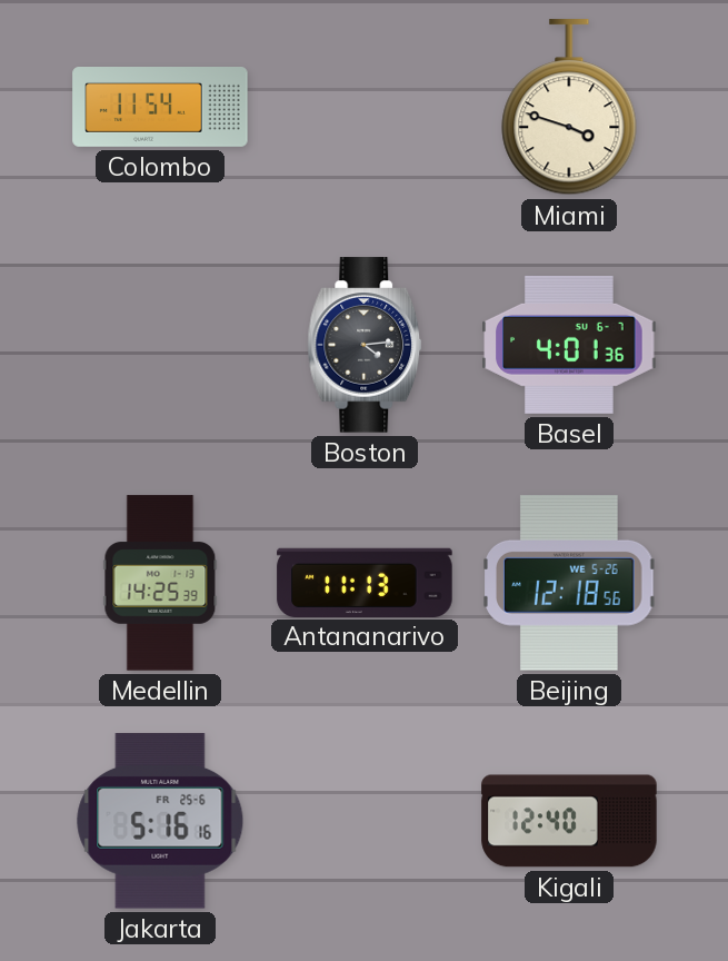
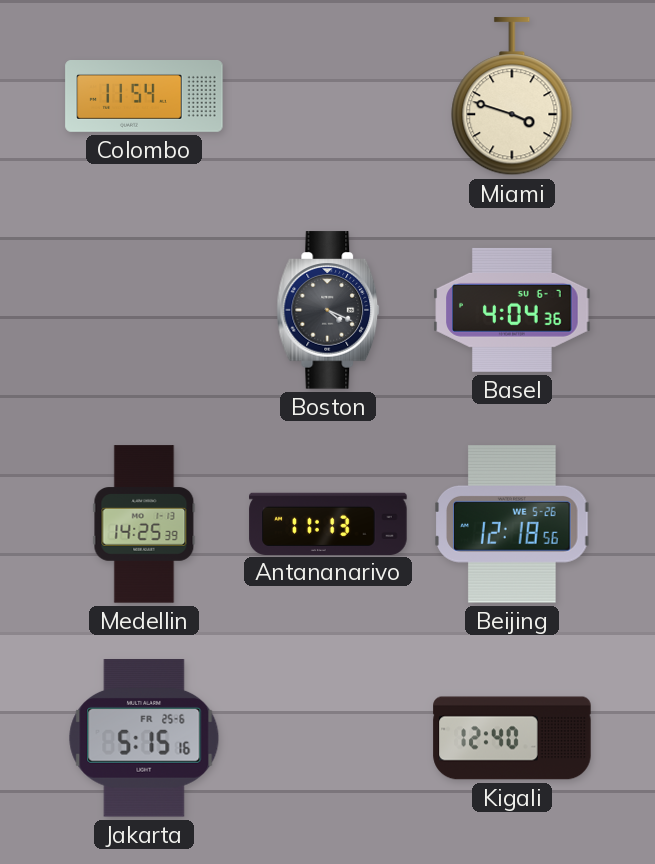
Boston: 4:14 -> 4:19
Basel: 4:01 -> 4:04
Jakarta: 5:16 -> 5:15
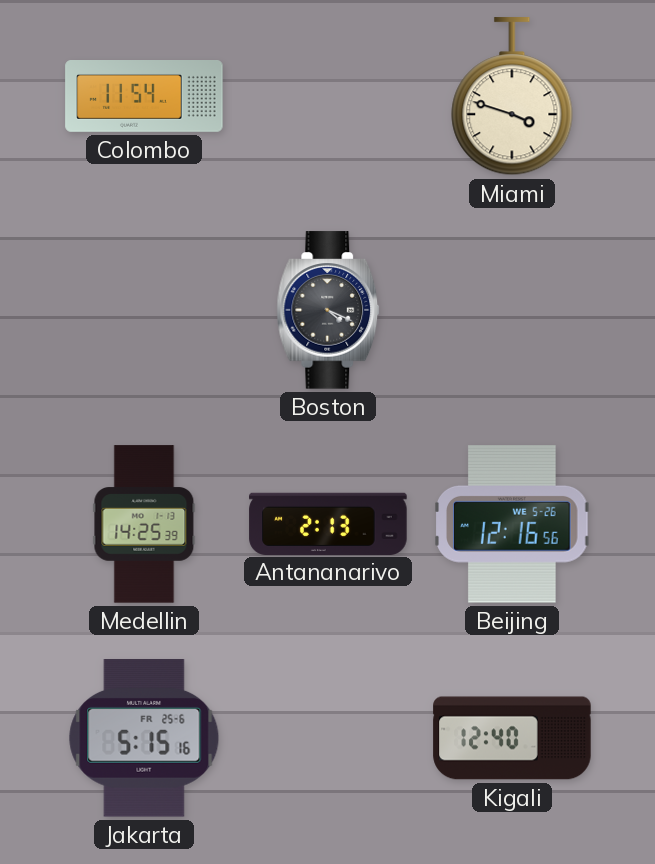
Basel: 4:04 -> none
Antananarivo: 11:13 -> 2:13
Beijing: 12:18 -> 12:16
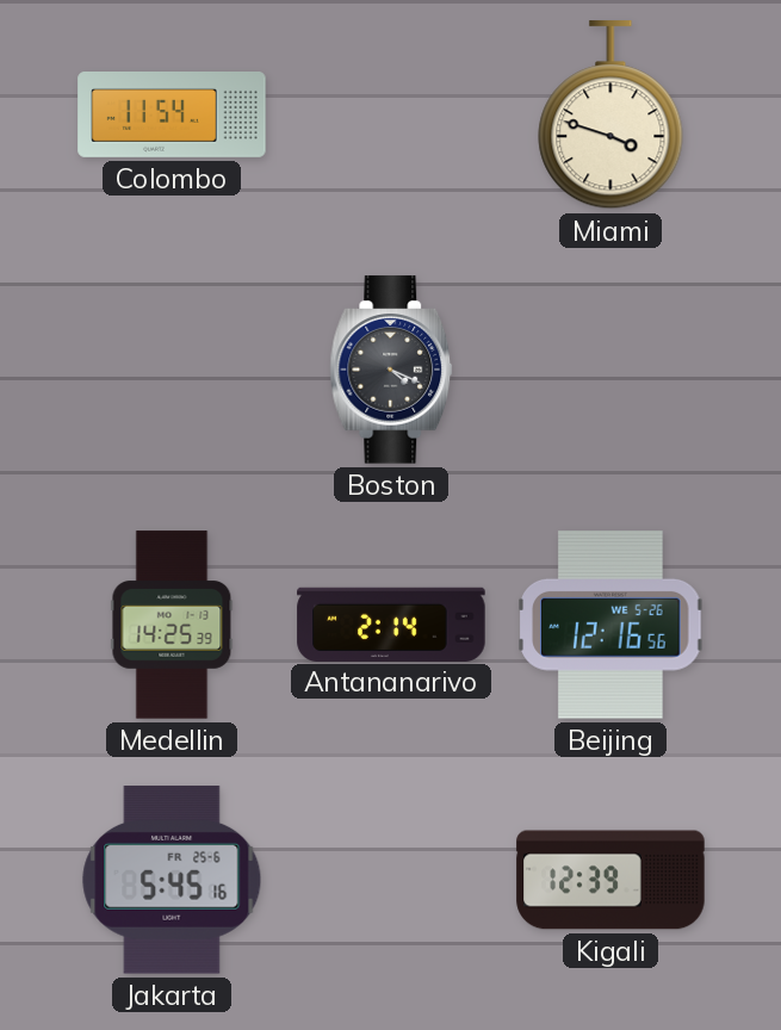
Antananarivo: 2:13 -> 2:14
Jakarta: 5:15 -> 5:45
Kigali: 12:40 -> 12:39
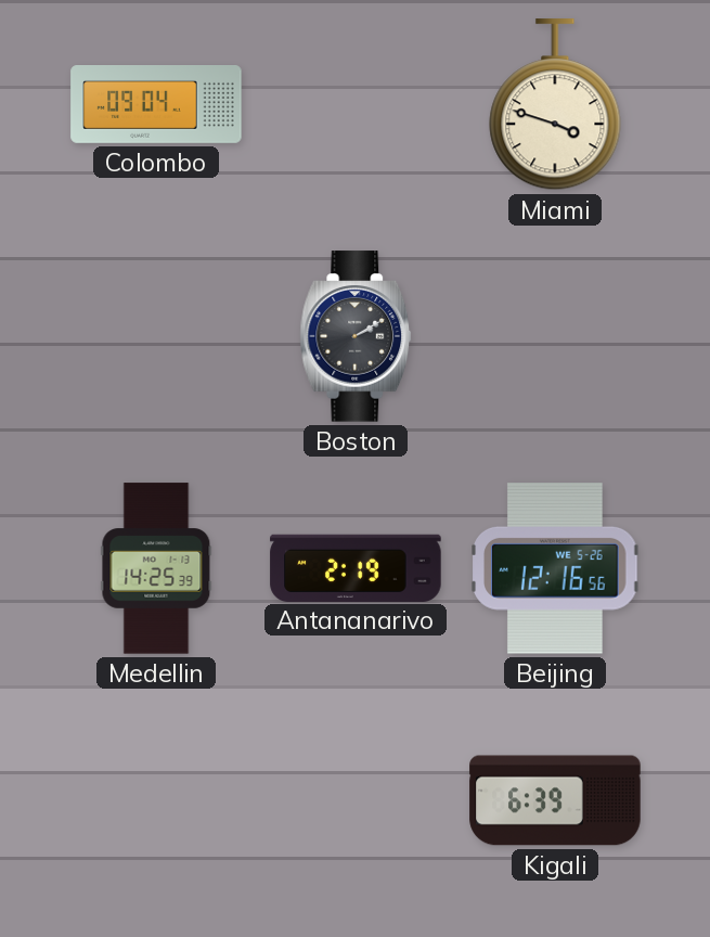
Colombo: 11:54 -> 09:04
Boston: 4:19 -> 2:10
Antananarivo: 2:14 -> 2:19
Jakarta: 5:45 -> none
Kigali: 12:39 -> 6:39
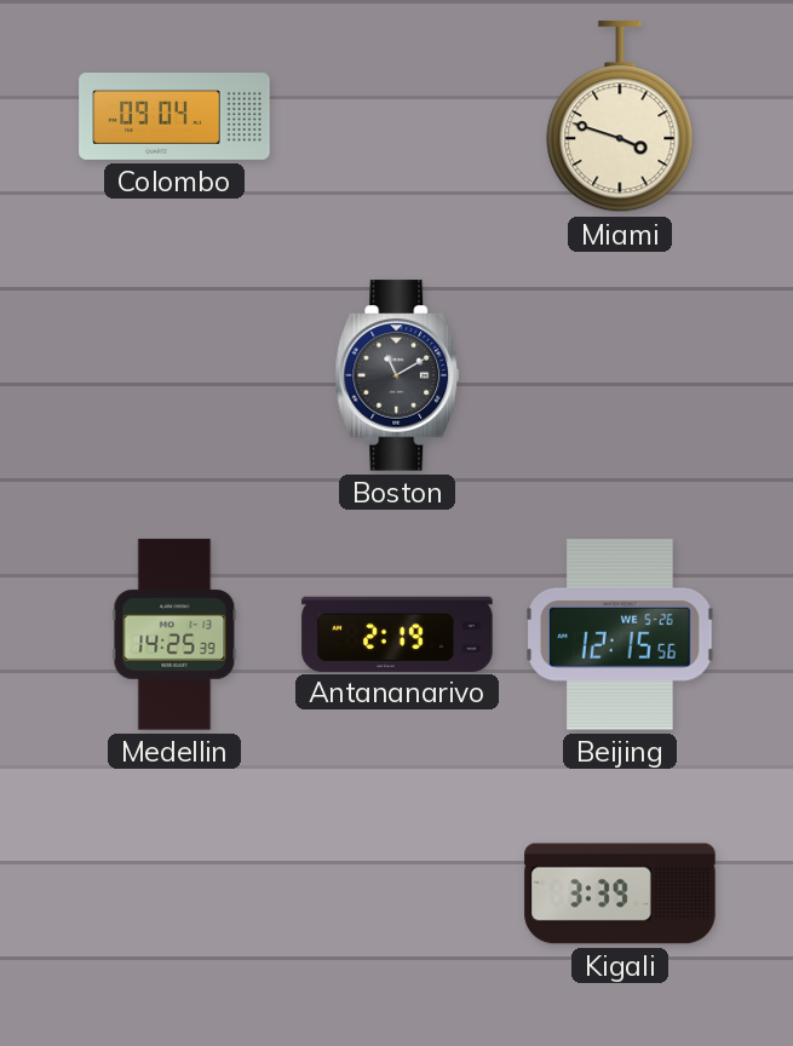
Boston: 2:10 -> 11:10
Beijing: 12:16 -> 12:15
Kigali: 6:39 -> 3:39
